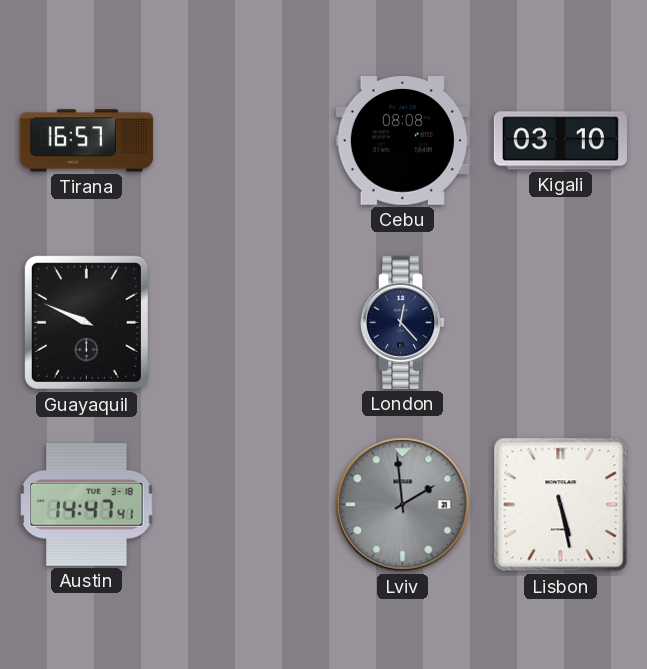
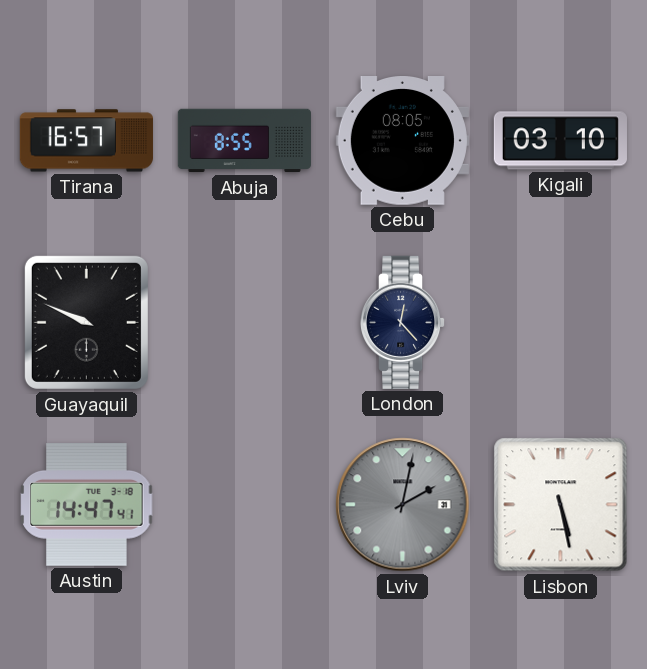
Abuja: none -> 8:55
Cebu: 08:08 -> 08:05
Lviv: 1:59 -> 2:02
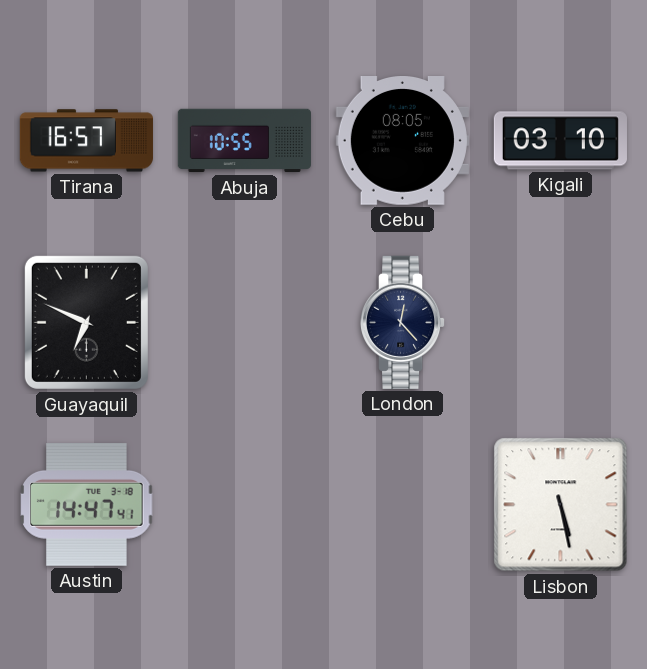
Abuja: 8:55 -> 10:55
Guayaquil: 9:49 -> 6:49
Lviv: 2:02 -> none
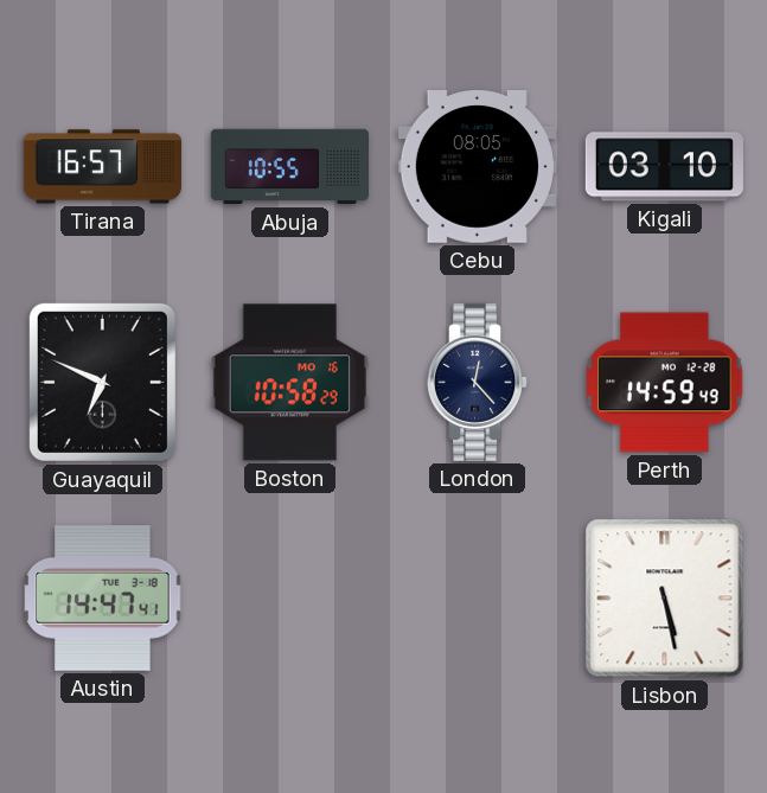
Boston: none -> 10:58
Perth: none -> 14:59
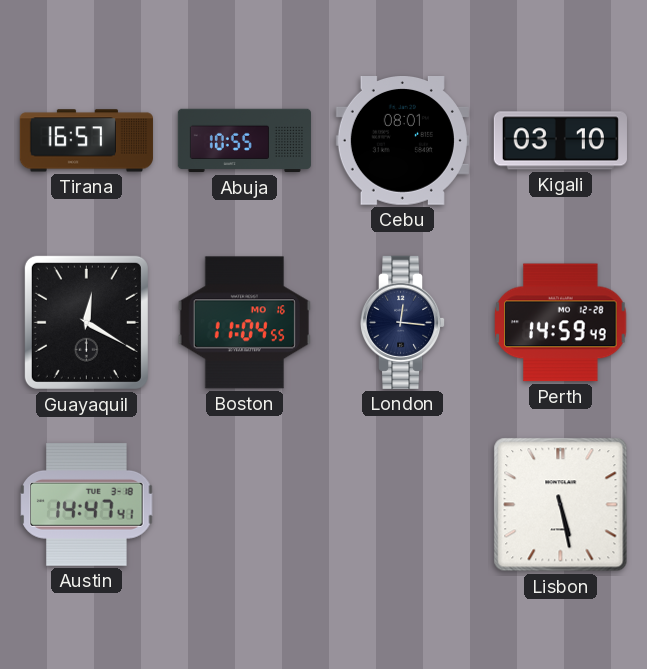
Cebu: 08:05 -> 08:01
Guayaquil: 6:49 -> 12:20
Boston: 10:58 -> 11:04
London: 12:23 -> 12:16
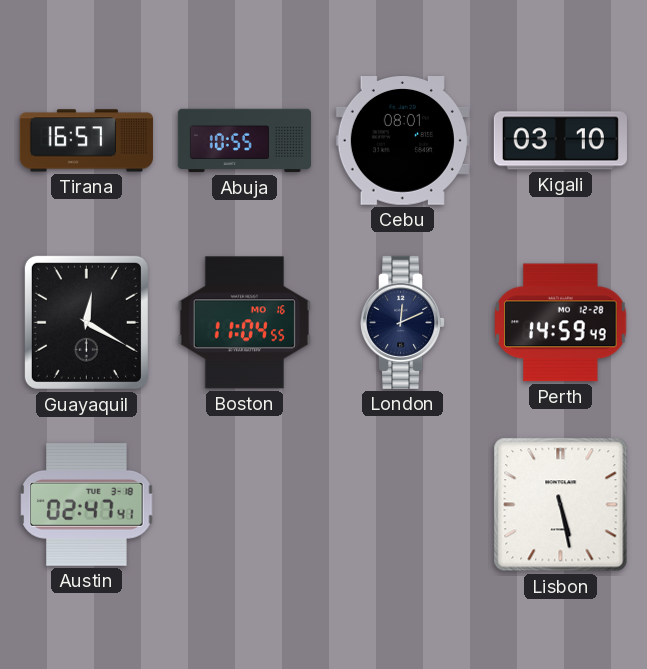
London: 12:16 -> 12:11
Austin: 14:47 -> 02:47
